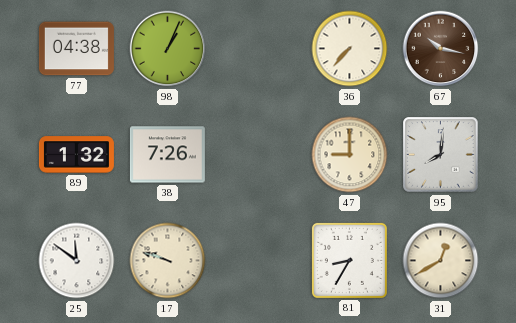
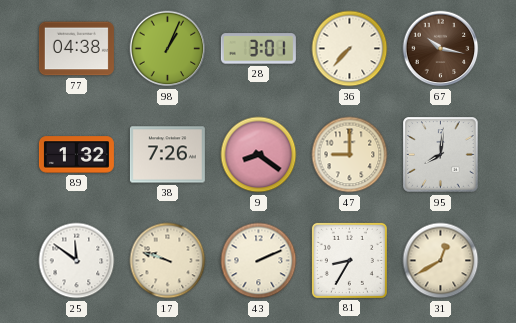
28: none -> 3:01
9: none -> 8:21
43: none -> 2:11
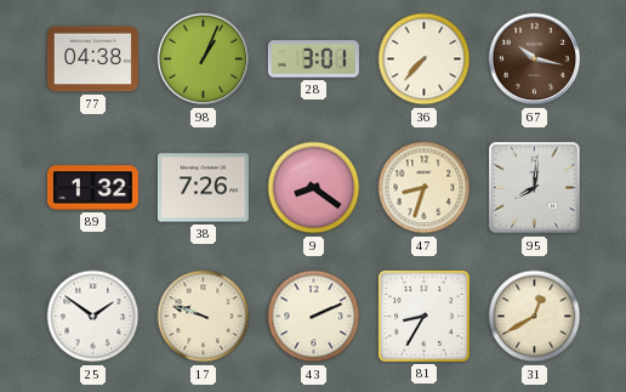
47: 9:00 -> 8:33
25: 11:51 -> 1:51
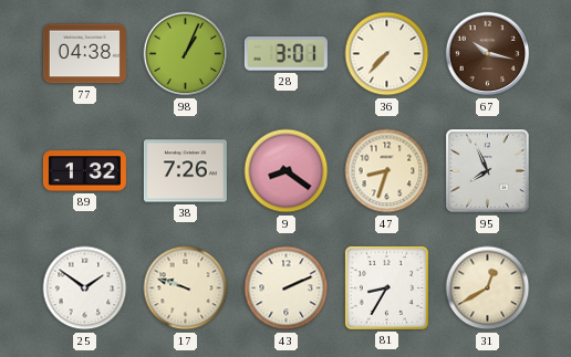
95: 8:01 -> 7:56
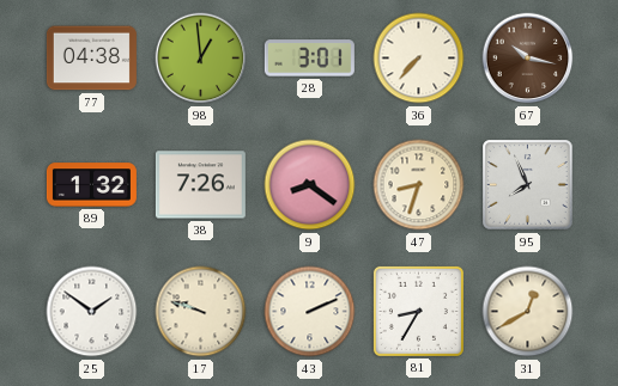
98: 1:04 -> 12:59
